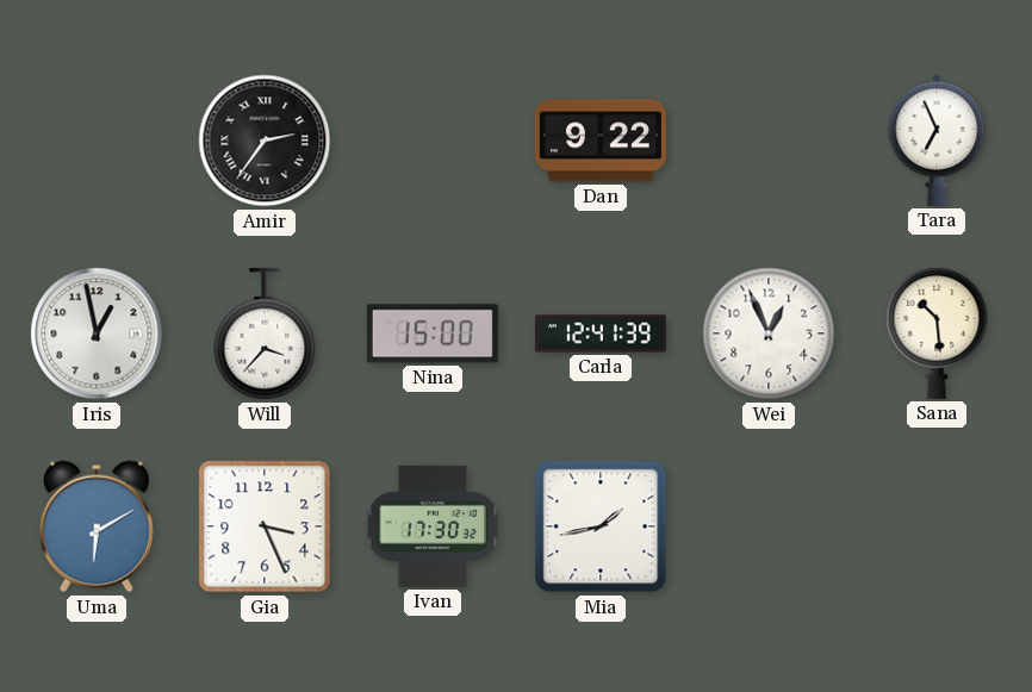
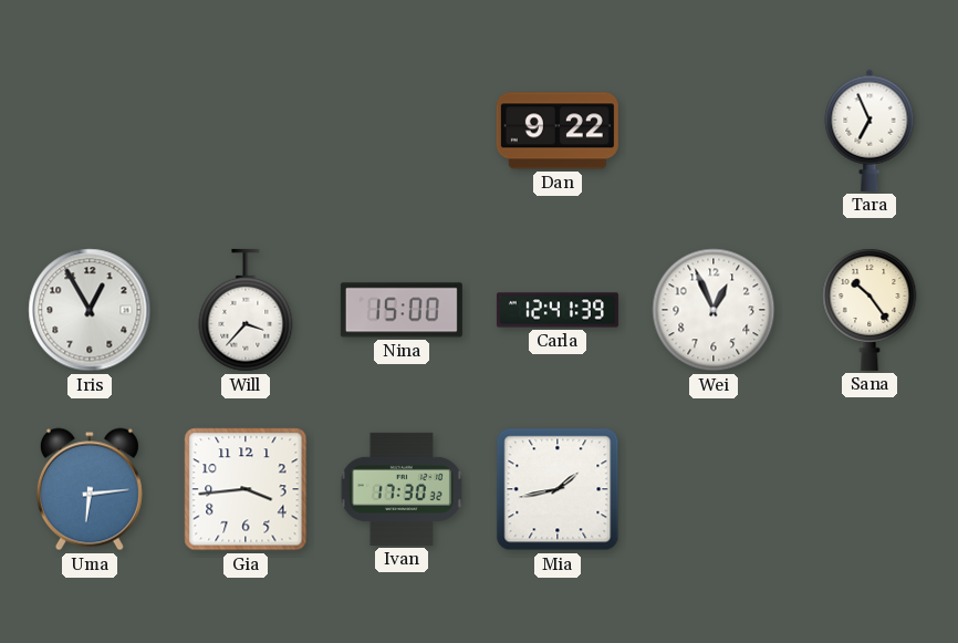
Amir: 2:36 -> none
Iris: 12:58 -> 12:55
Sana: 10:29 -> 10:24
Uma: 6:10 -> 6:14
Gia: 3:26 -> 3:44
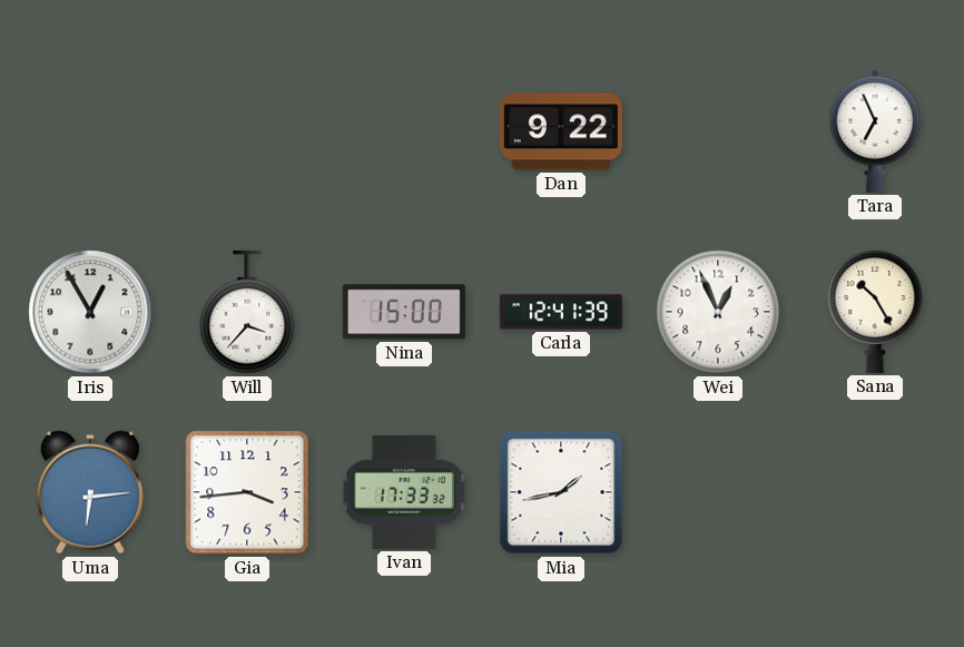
Sana: 10:24 -> 10:25
Ivan: 17:30 -> 17:33
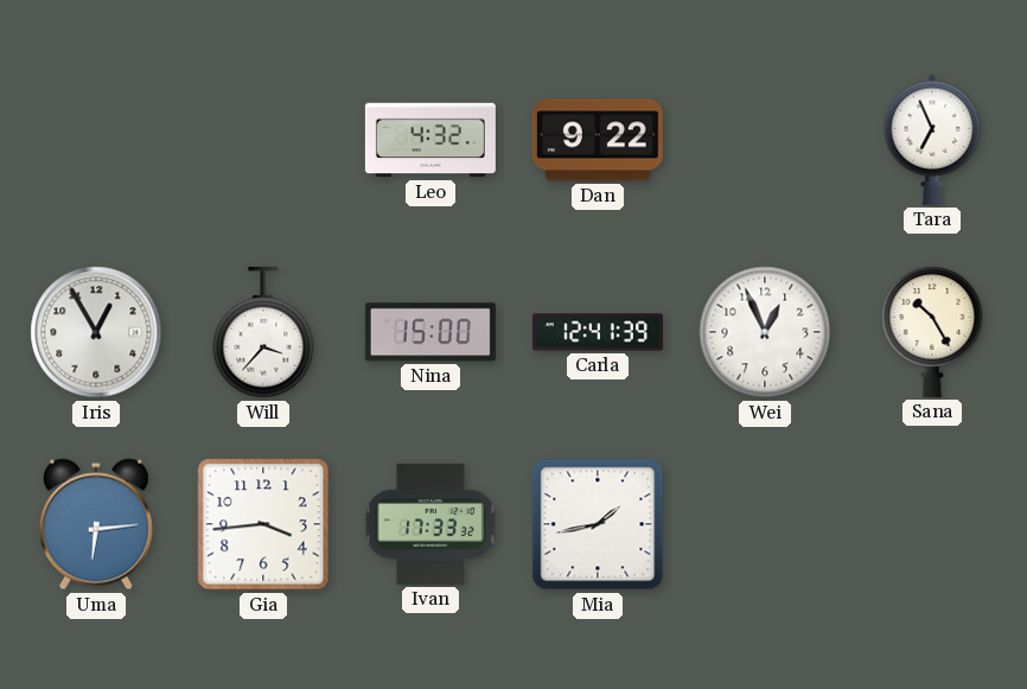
Leo: none -> 4:32
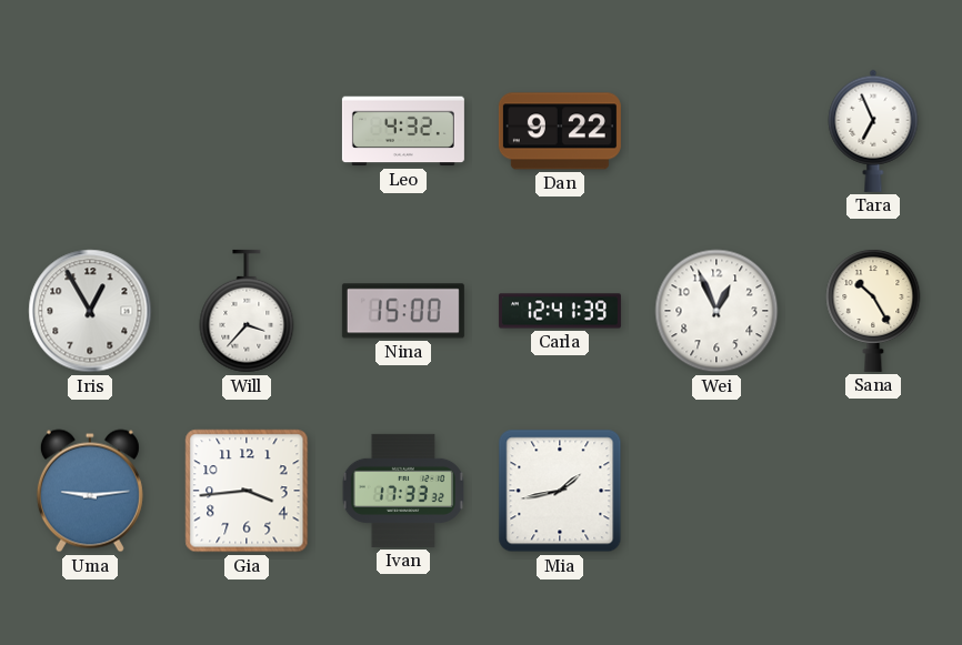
Uma: 6:14 -> 9:14
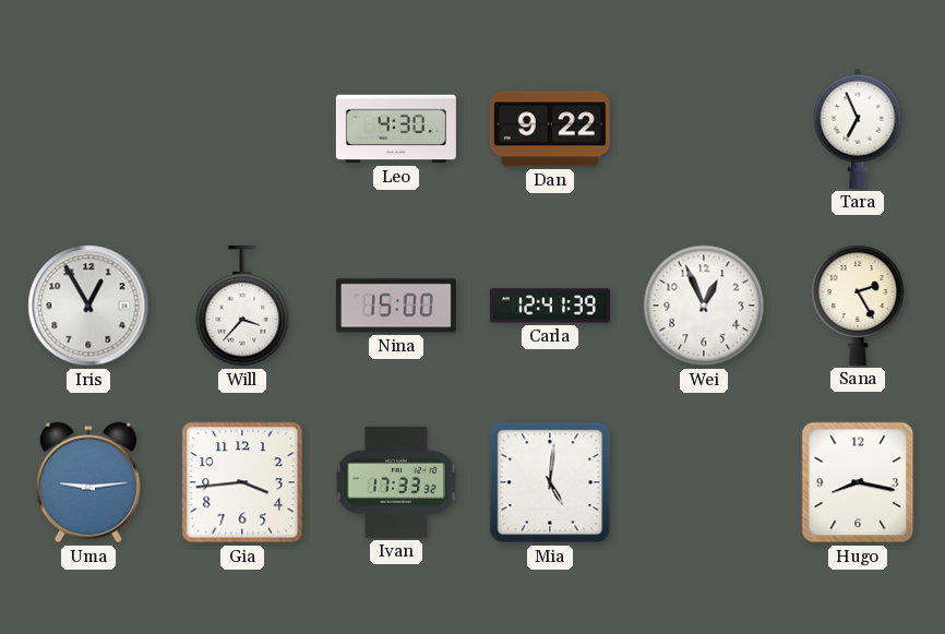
Leo: 4:32 -> 4:30
Sana: 10:25 -> 2:25
Mia: 1:43 -> 5:01
Hugo: none -> 8:17
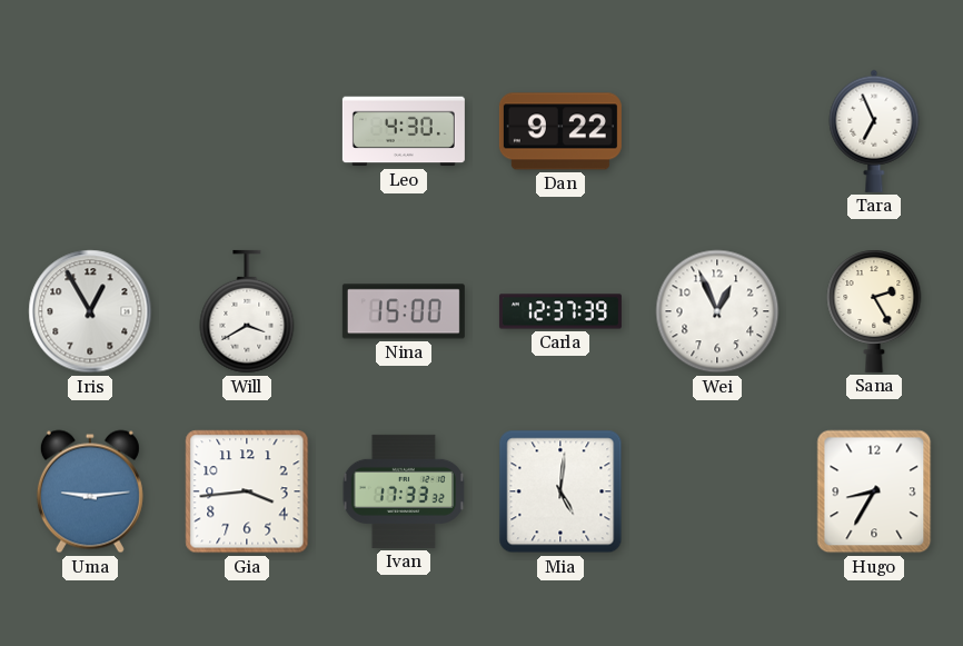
Will: 3:37 -> 3:40
Carla: 12:41 -> 12:37
Hugo: 8:17 -> 8:35
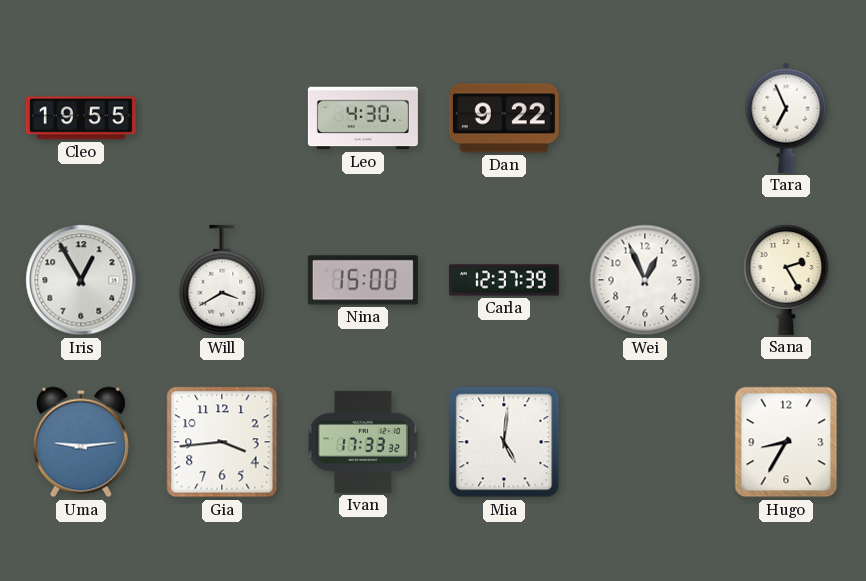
Cleo: none -> 19:55
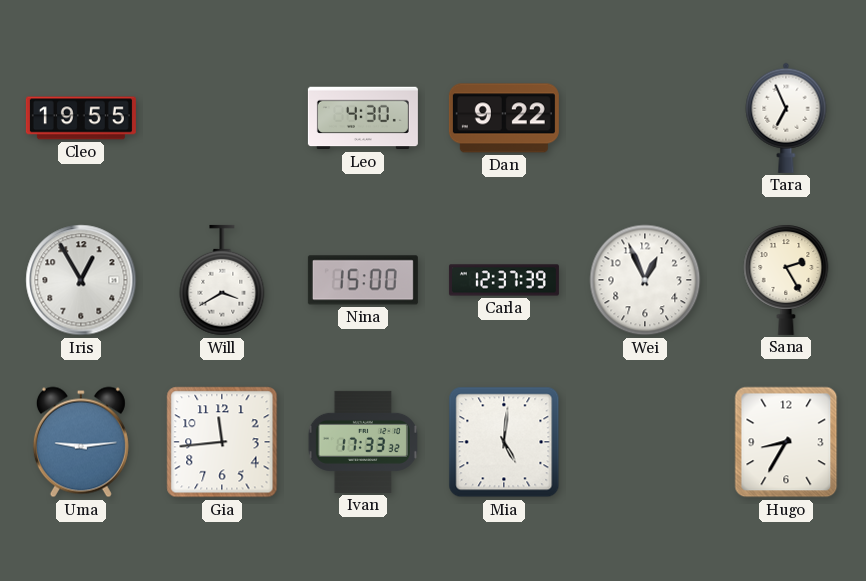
Gia: 3:44 -> 11:44
